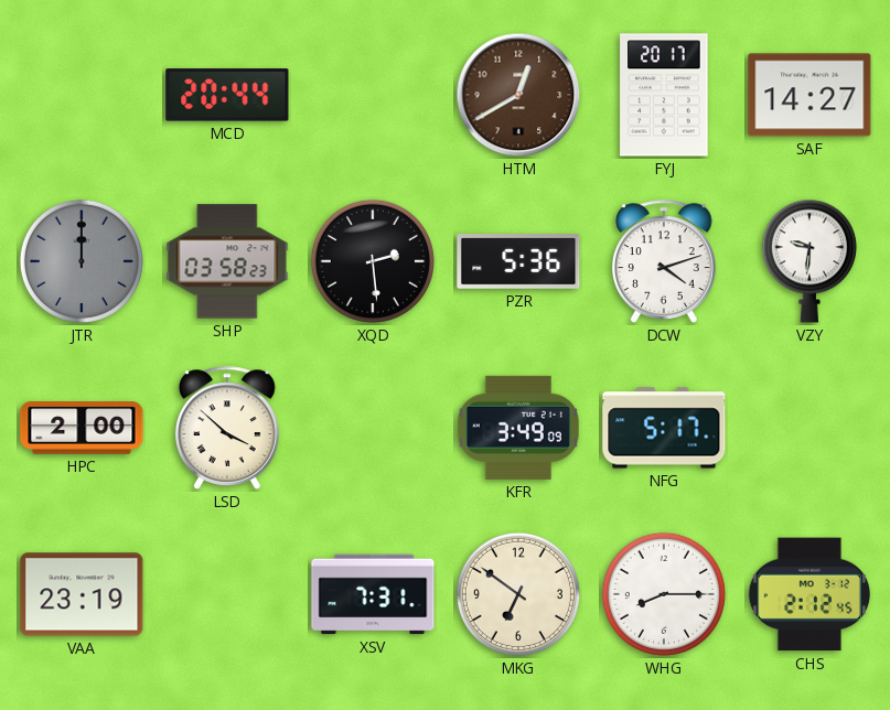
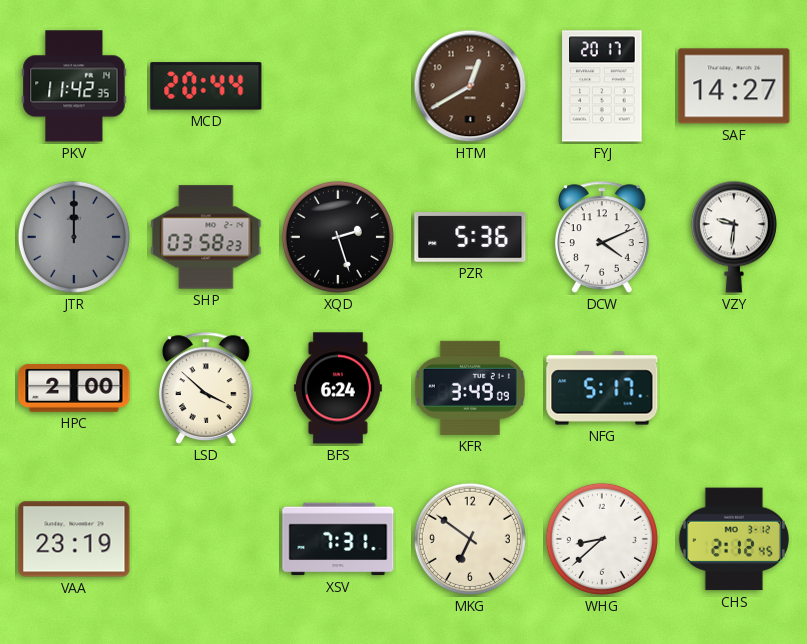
PKV: none -> 11:42
XQD: 2:29 -> 2:27
DCW: 4:12 -> 4:11
BFS: none -> 6:24
WHG: 8:15 -> 8:38
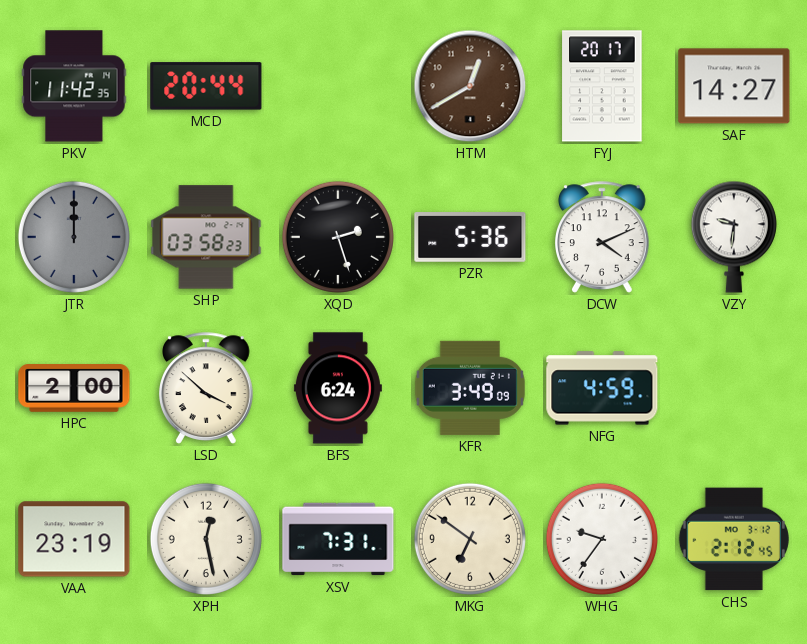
NFG: 5:17 -> 4:59
XPH: none -> 12:28
WHG: 8:38 -> 9:36
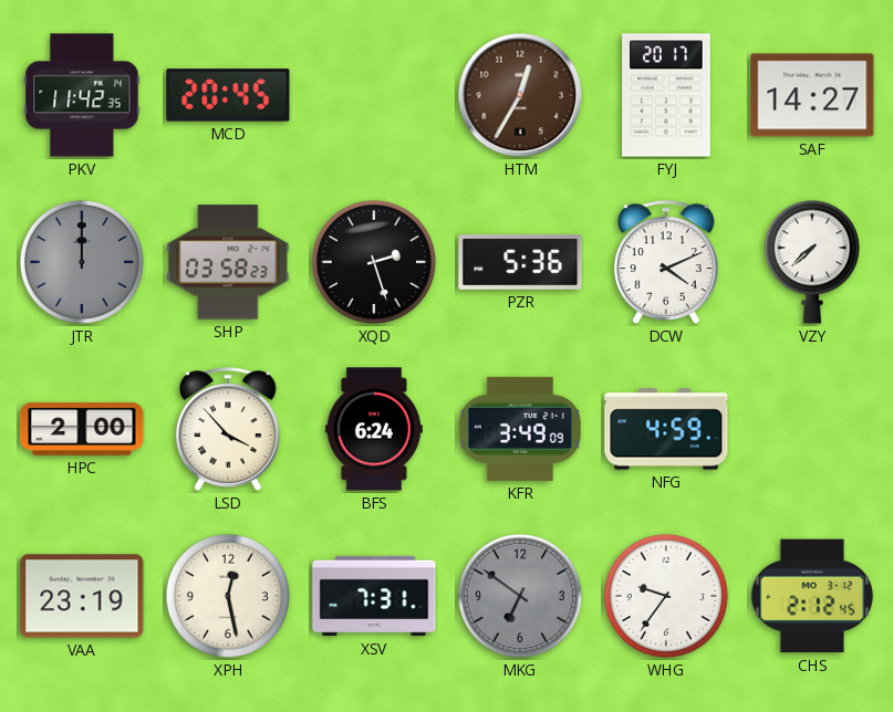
MCD: 20:44 -> 20:45
HTM: 12:40 -> 12:35
VZY: 9:31 -> 7:38
LSD: 3:52 -> 3:53
MKG dial: cream -> grey
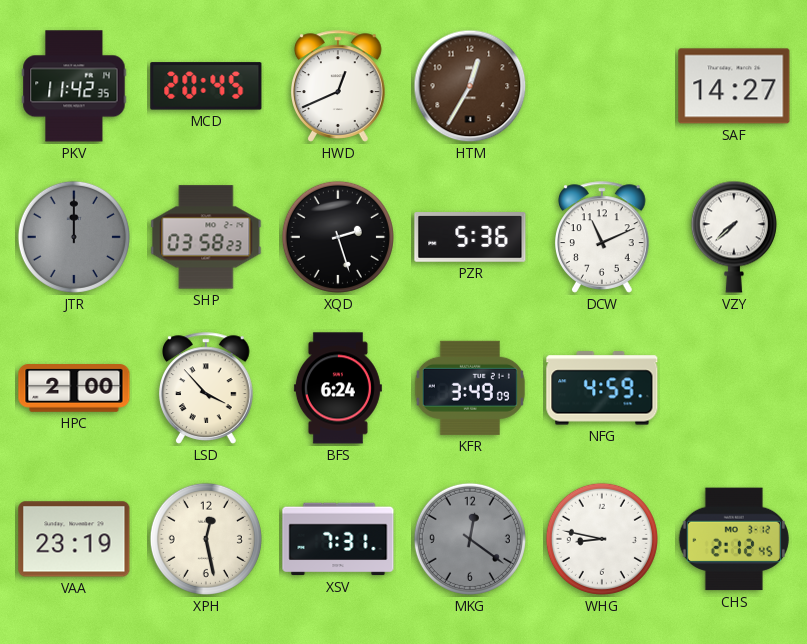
HWD: none -> 12:41
FYJ: 20:17 -> none
DCW: 4:11 -> 11:11
MKG: 6:51 -> 12:21
WHG: 9:36 -> 8:47
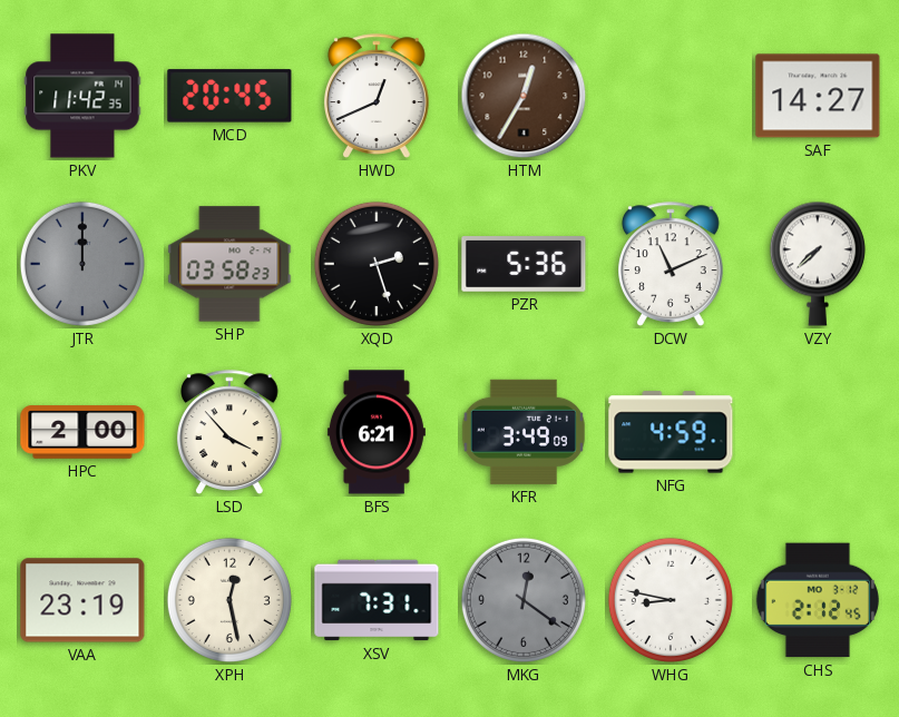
BFS: 6:24 -> 6:21
